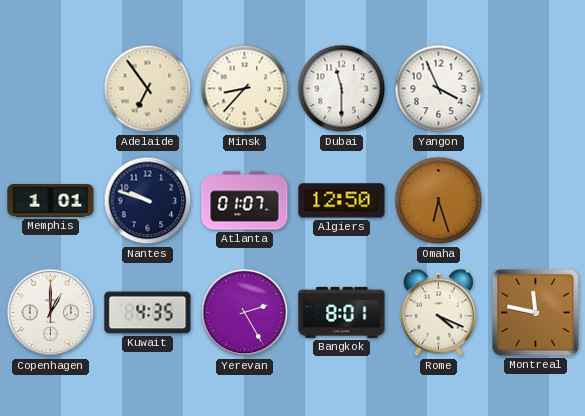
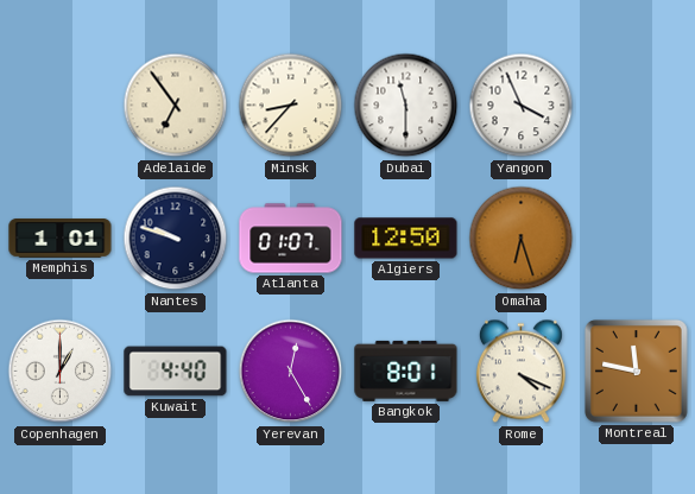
Kuwait: 4:35 -> 4:40
Yerevan: 2:25 -> 12:25
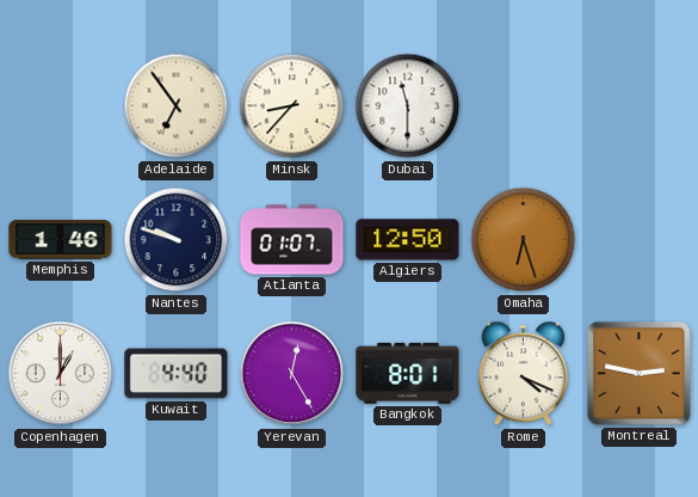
Yangon: 3:56 -> none
Memphis: 1:01 -> 1:46
Montreal: 11:47 -> 2:47
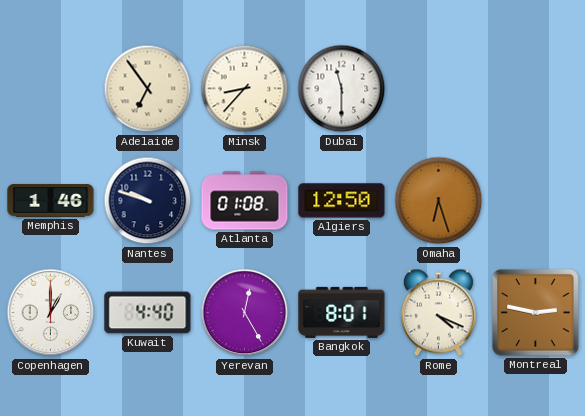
Atlanta: 01:07 -> 01:08
